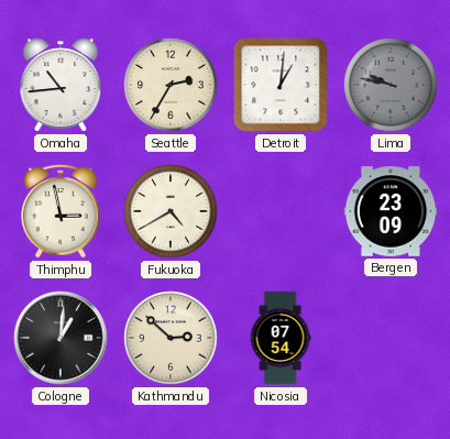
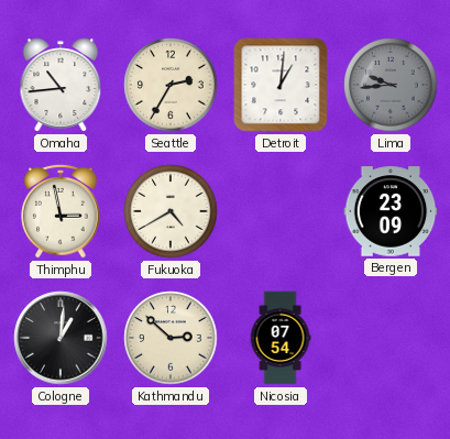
Lima: 9:47 -> 9:44
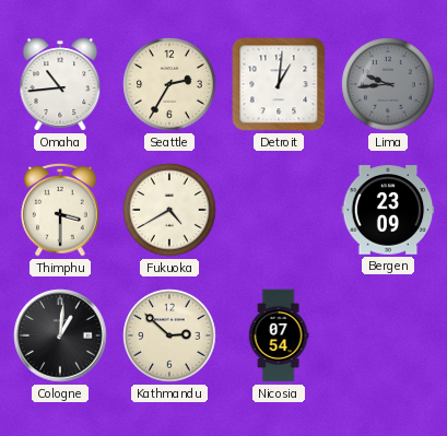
Thimphu: 2:58 -> 3:30
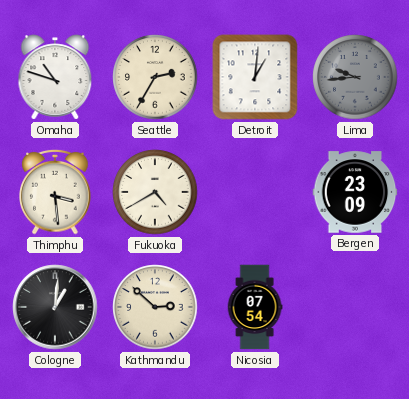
Omaha: 10:44 -> 10:48
Thimphu: 3:30 -> 3:29
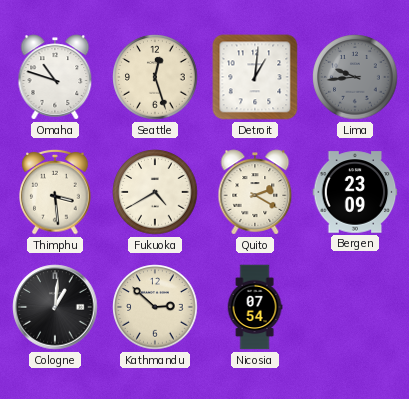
Seattle: 2:35 -> 12:27
Quito: none -> 2:20
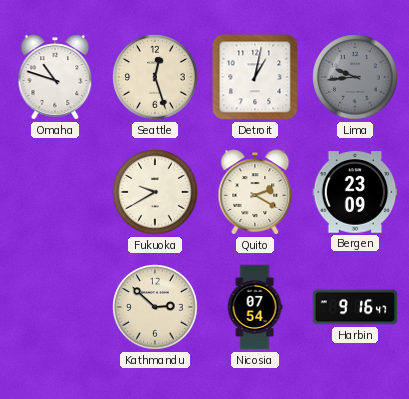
Detroit: 1:01 -> 1:02
Thimphu: 3:29 -> none
Fukuoka: 4:40 -> 9:40
Cologne: 1:01 -> none
Harbin: none -> 9:16
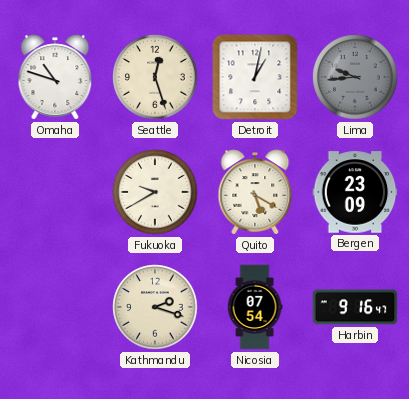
Quito: 2:20 -> 5:20
Kathmandu: 2:52 -> 2:18
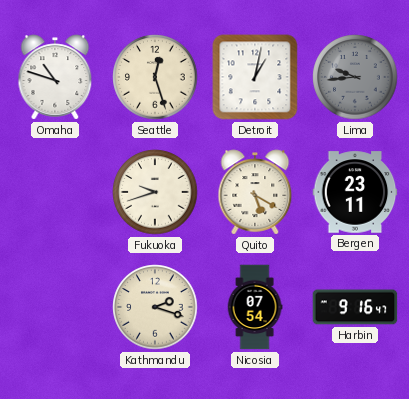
Fukuoka: 9:40 -> 9:42
Bergen: 23:09 -> 23:11
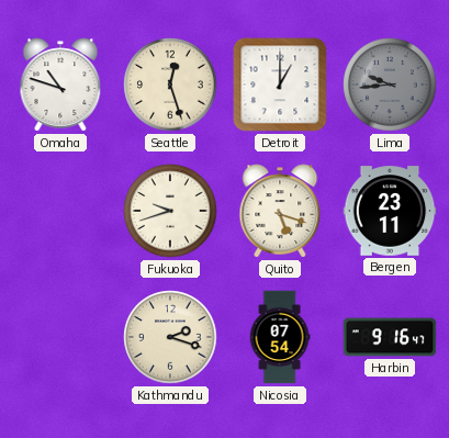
Detroit: 1:02 -> 1:00
Quito: 5:20 -> 5:18
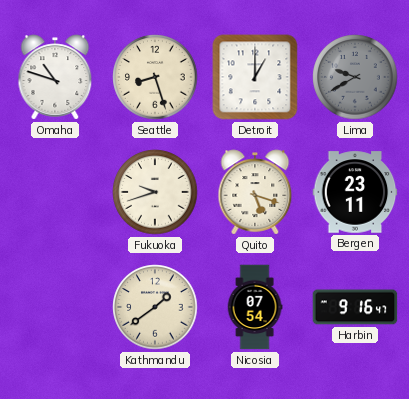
Seattle: 12:27 -> 8:27
Lima: 9:44 -> 9:40
Kathmandu: 2:18 -> 1:39
